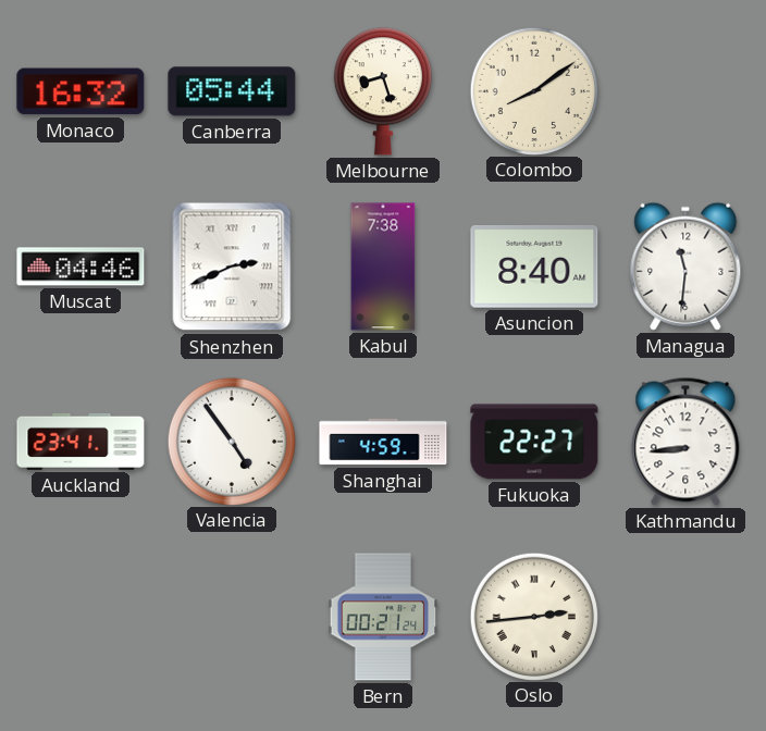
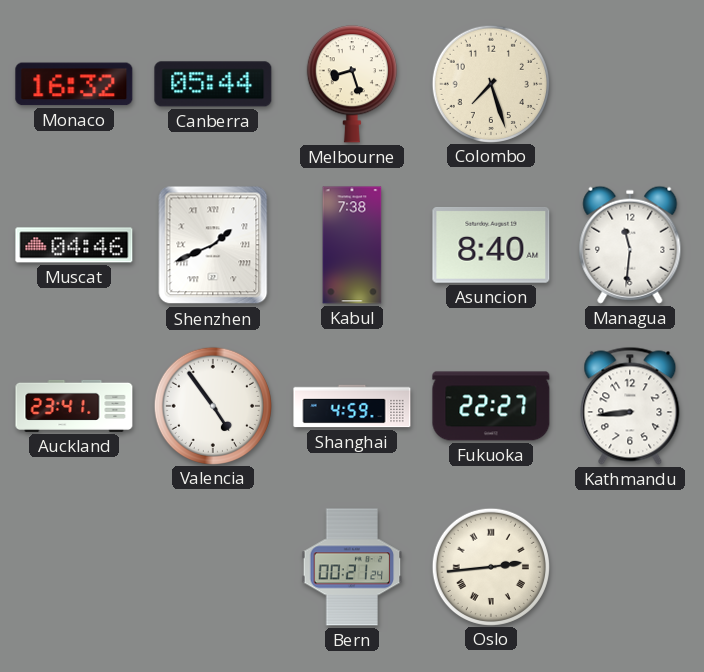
Colombo: 8:09 -> 7:27
Shenzhen: 2:41 -> 1:41
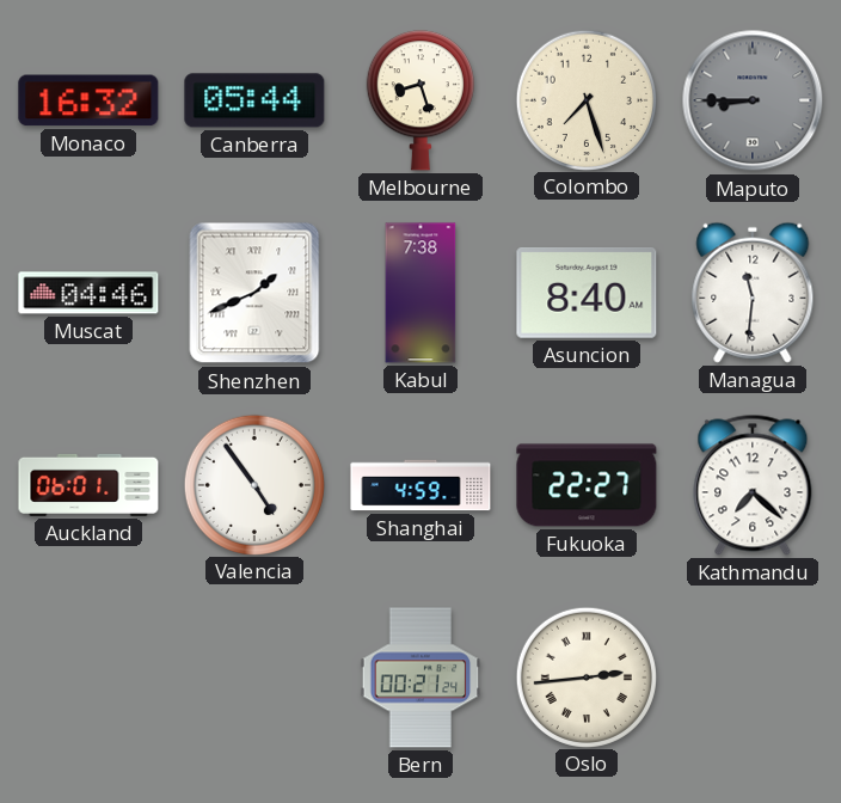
Maputo: none -> 8:45
Auckland: 23:41 -> 06:01
Kathmandu: 8:44 -> 7:22
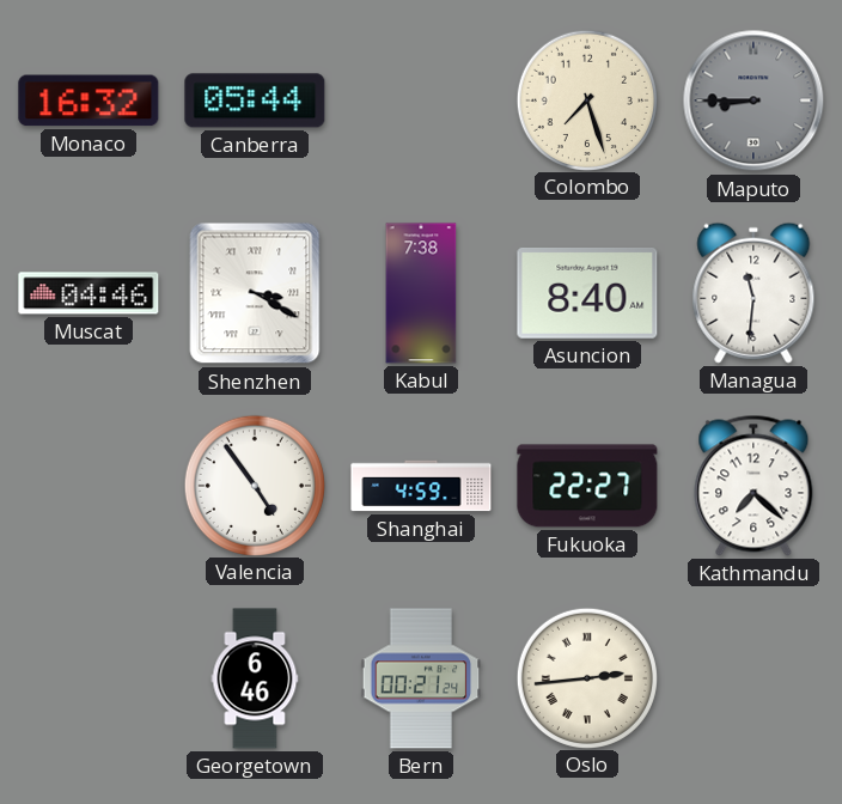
Melbourne: 8:27 -> none
Shenzhen: 1:41 -> 3:20
Auckland: 06:01 -> none
Georgetown: none -> 6:46
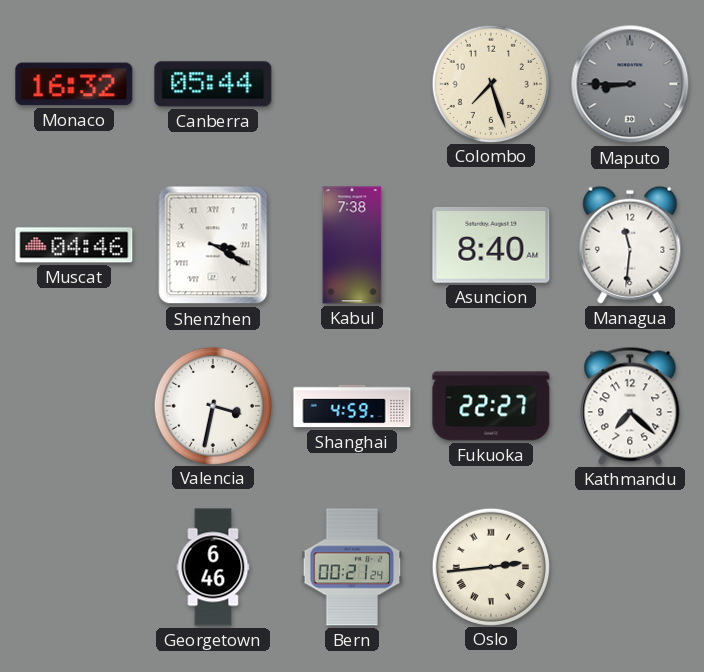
Valencia: 4:54 -> 3:32
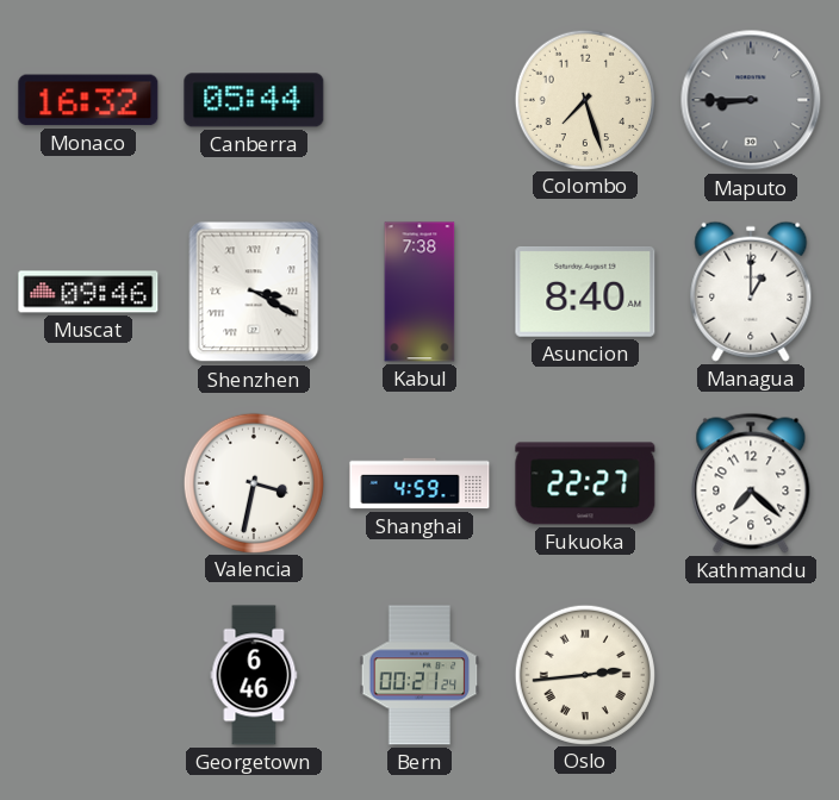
Muscat: 04:46 -> 09:46
Managua: 11:31 -> 1:00
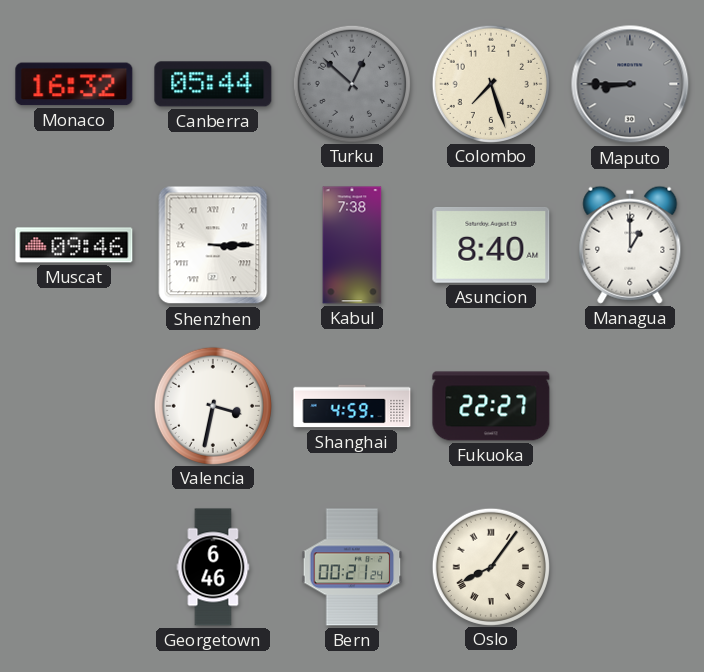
Turku: none -> 12:52
Shenzhen: 3:20 -> 3:15
Kathmandu: 7:22 -> none
Oslo: 2:44 -> 8:06
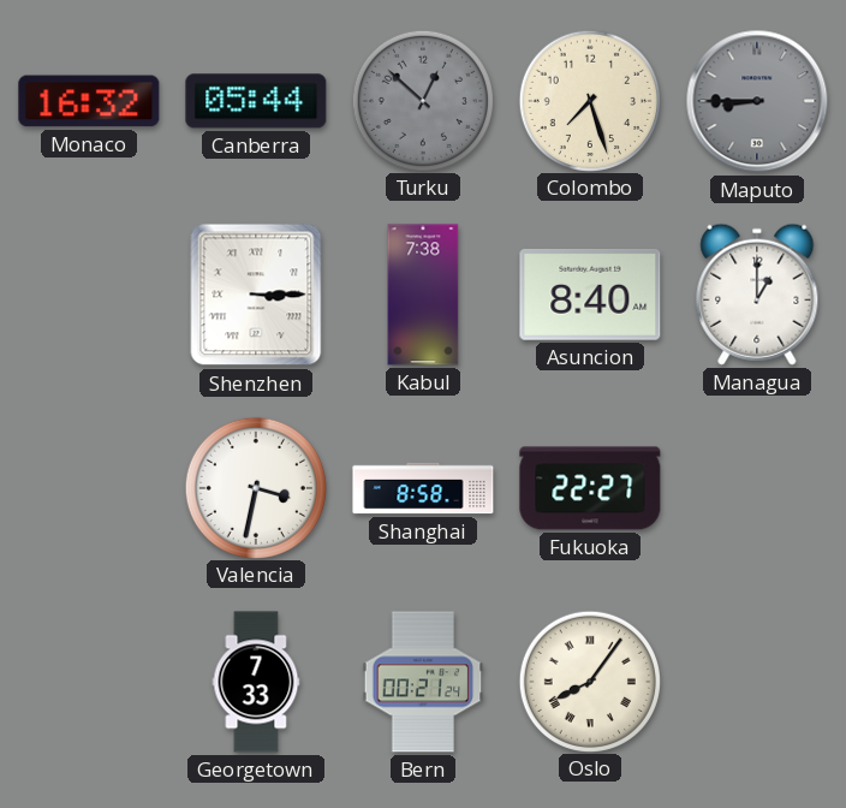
Muscat: 09:46 -> none
Shanghai: 4:59 -> 8:58
Georgetown: 6:46 -> 7:33
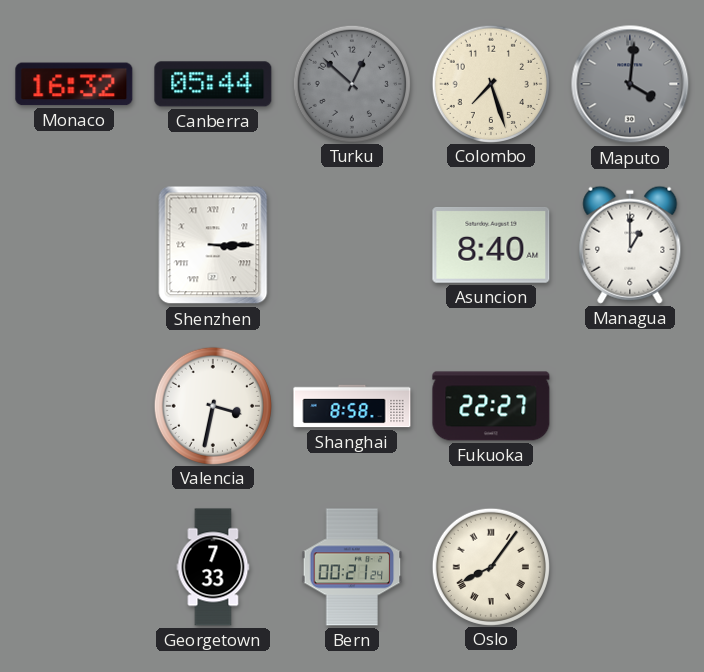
Maputo: 8:45 -> 4:01
Kabul: 7:38 -> none
